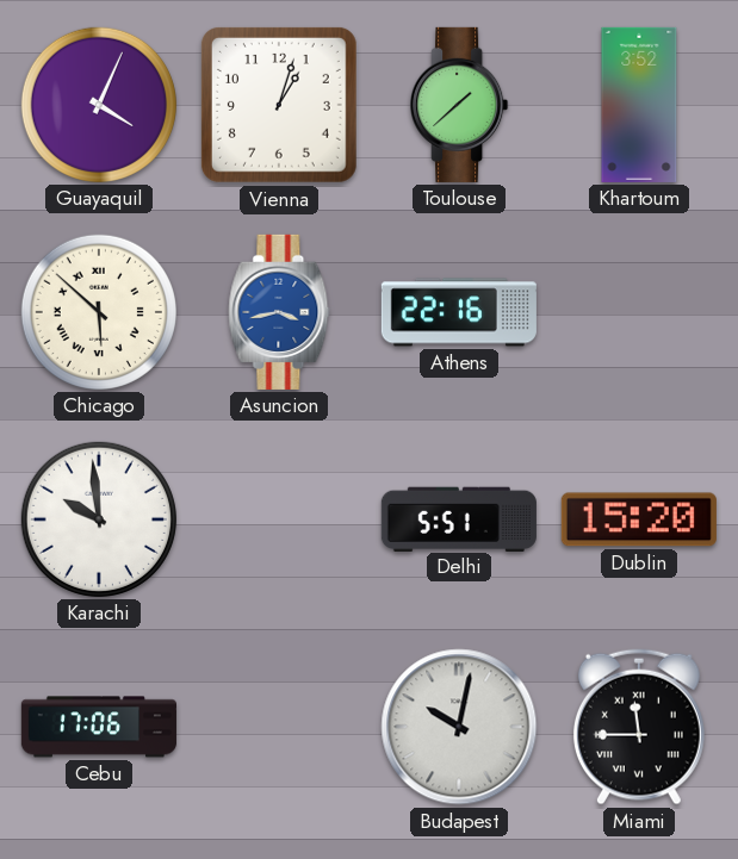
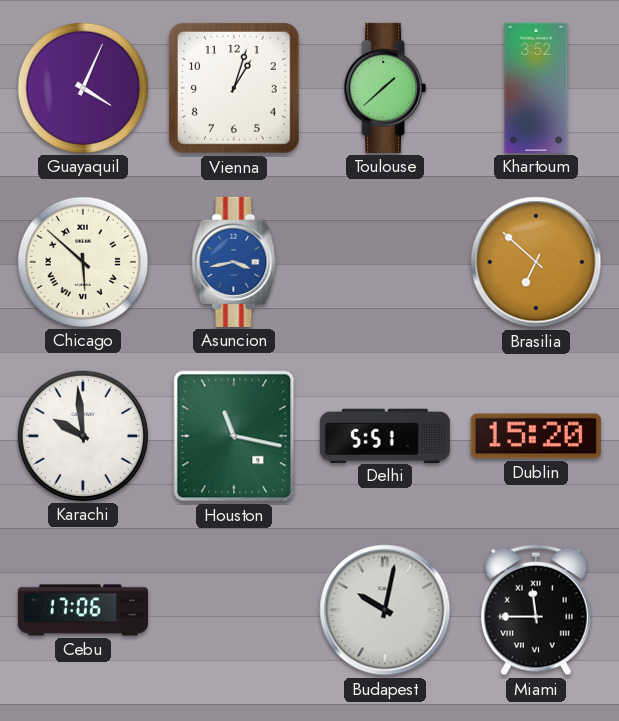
Athens: 22:16 -> none
Brasilia: none -> 6:52
Houston: none -> 11:17
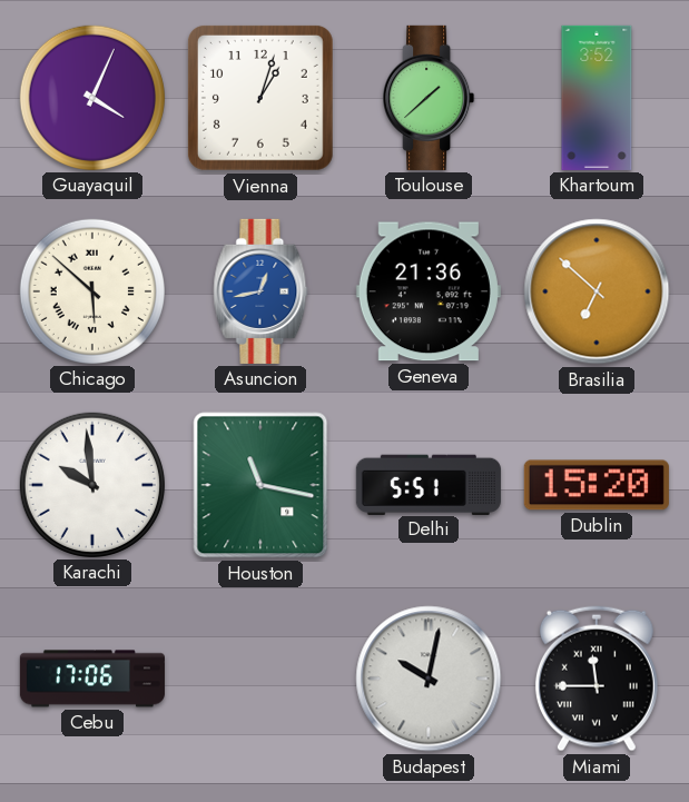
Asuncion: 3:43 -> 12:43
Geneva: none -> 21:36
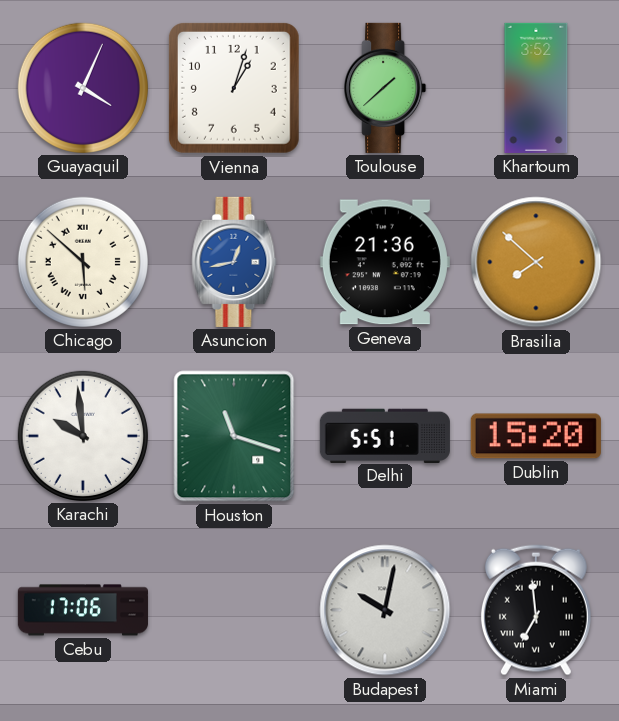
Brasilia: 6:52 -> 7:52
Houston: 11:17 -> 11:18
Miami: 11:45 -> 6:59
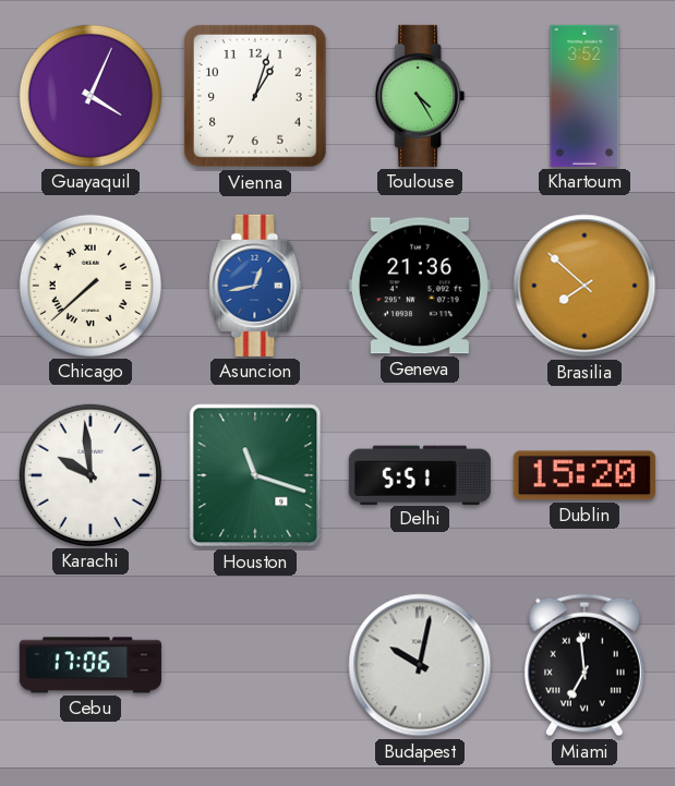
Toulouse: 1:38 -> 4:25
Chicago: 5:52 -> 7:38
